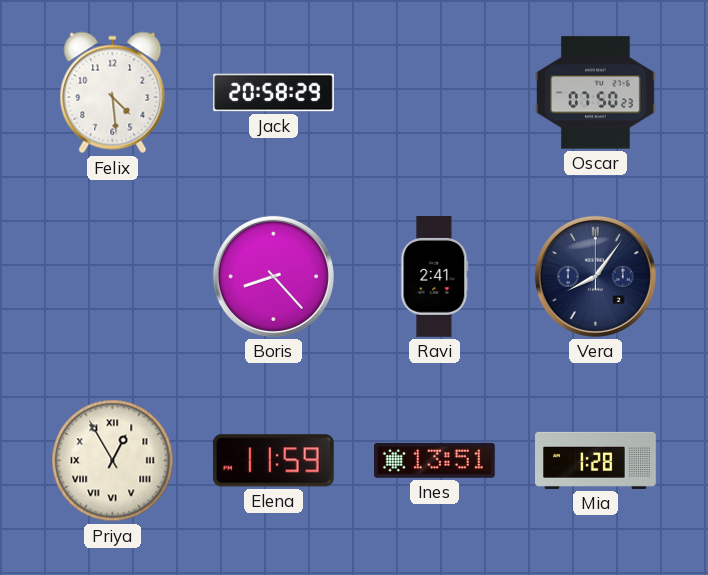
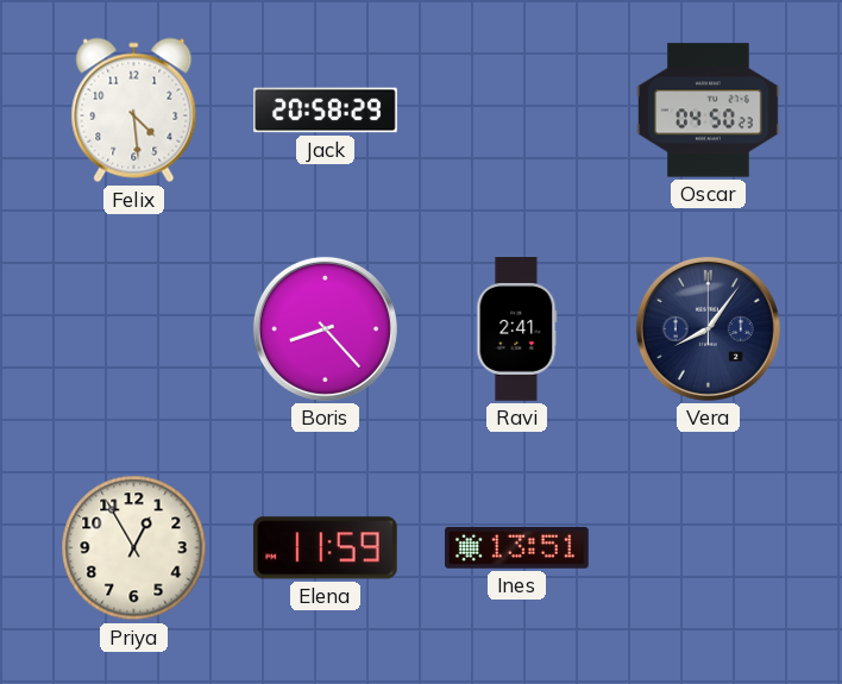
Oscar: 07:50 -> 04:50
Priya numerals: Roman -> Arabic
Mia: 1:28 -> none
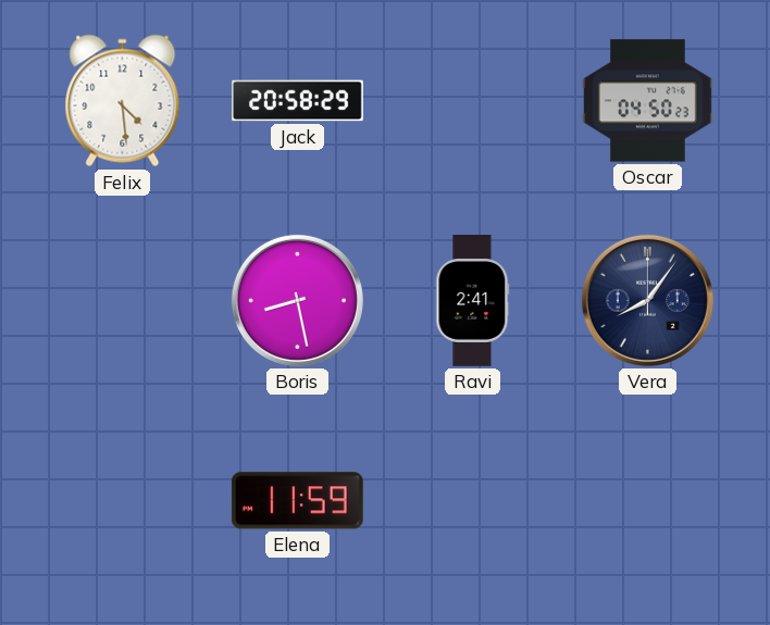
Boris: 8:23 -> 8:28
Priya: 12:55 -> none
Ines: 13:51 -> none
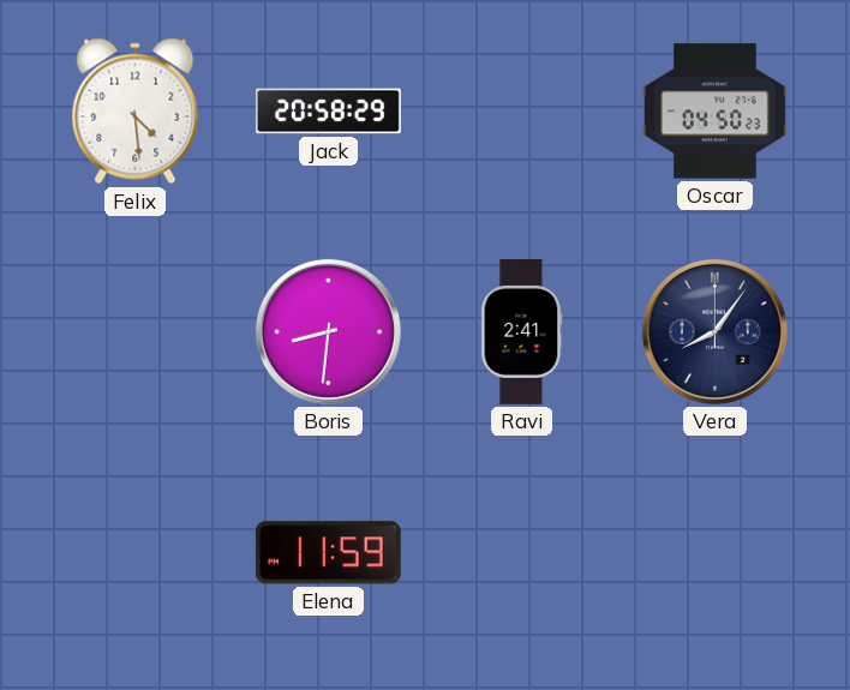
Boris: 8:28 -> 8:31
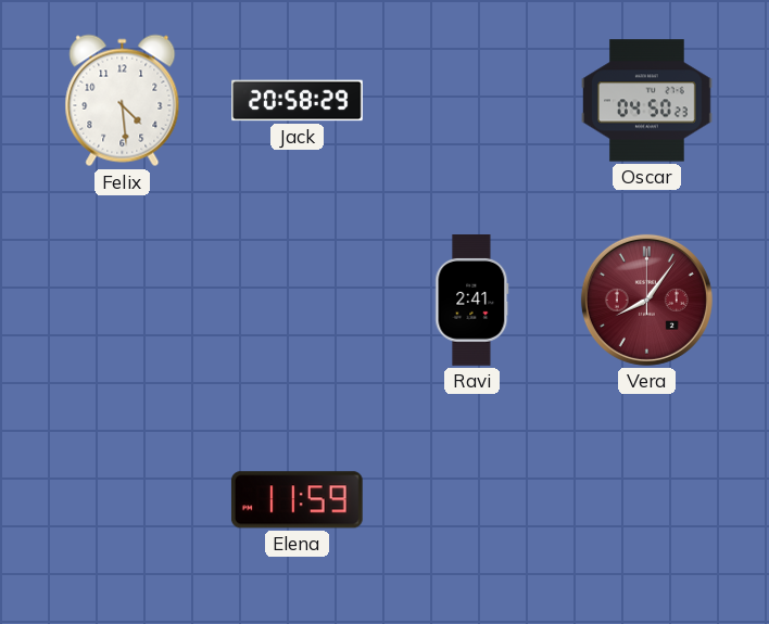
Boris: 8:31 -> none
Vera dial: navy -> burgundy
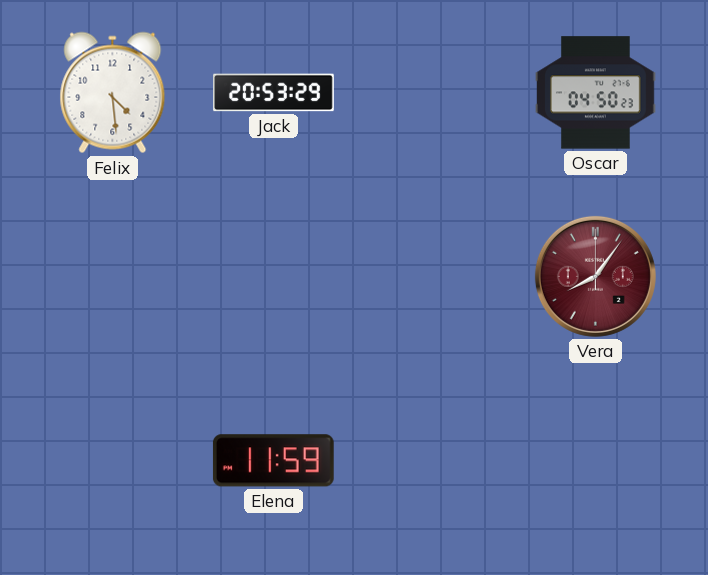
Jack: 20:58 -> 20:53
Ravi: 2:41 -> none
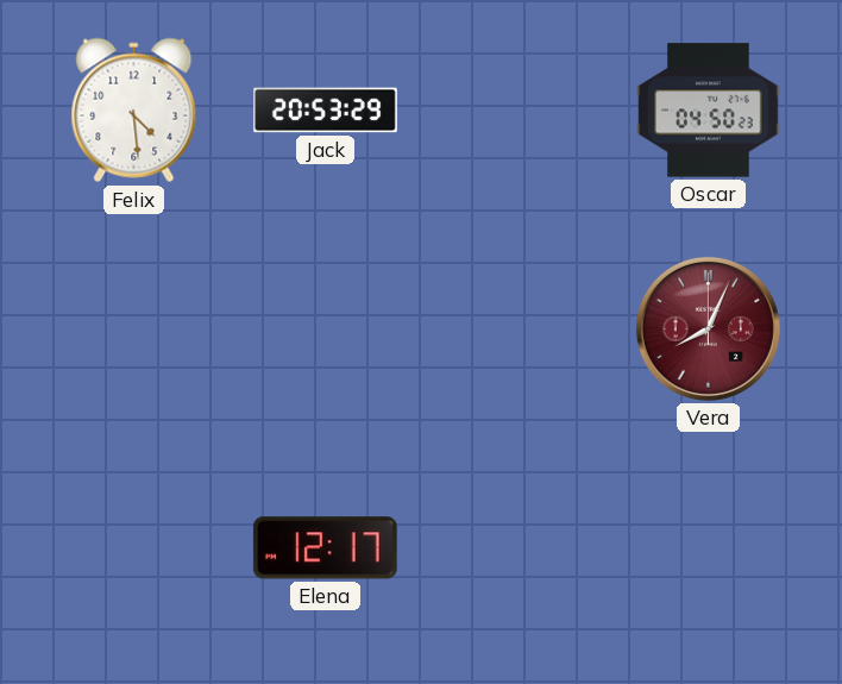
Vera: 8:06 -> 8:04
Elena: 11:59 -> 12:17
